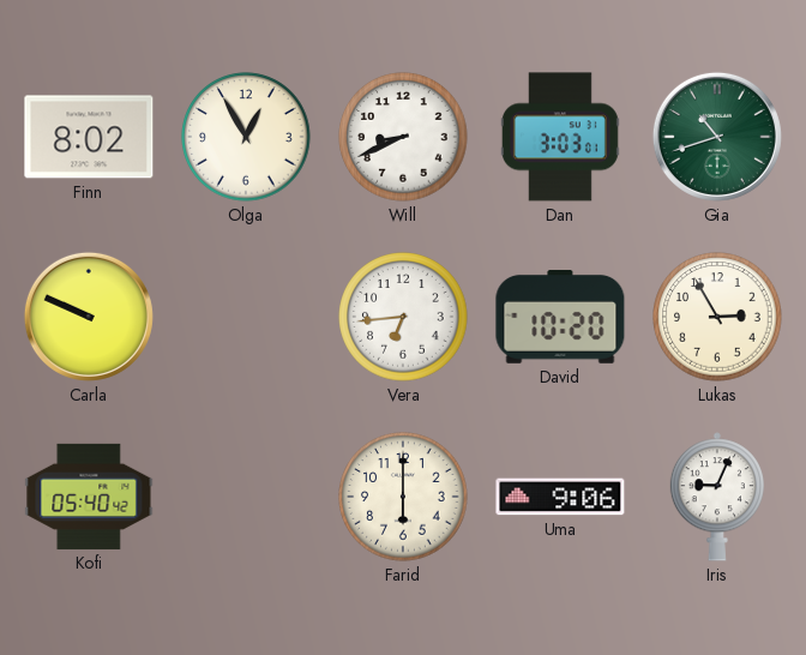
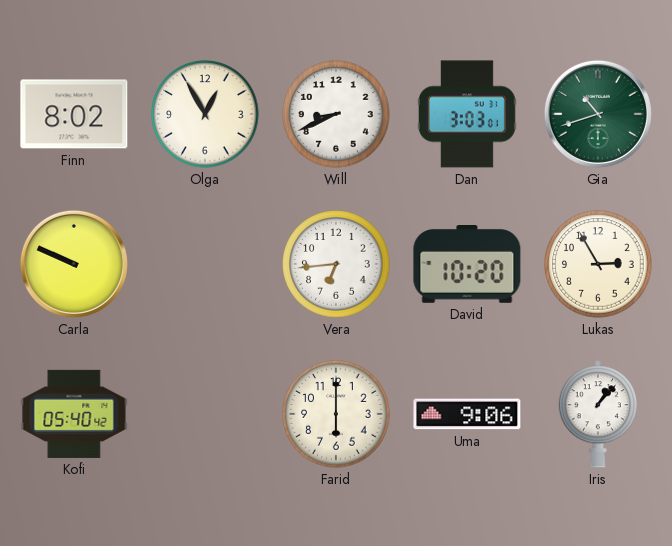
Iris: 9:04 -> 1:07
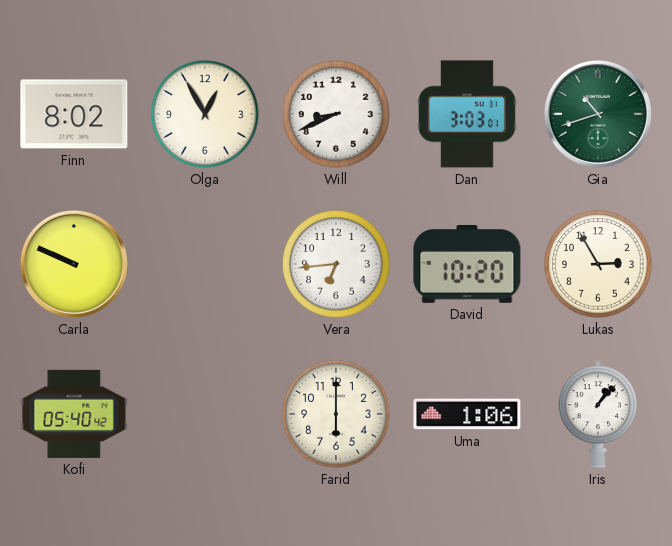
Uma: 9:06 -> 1:06
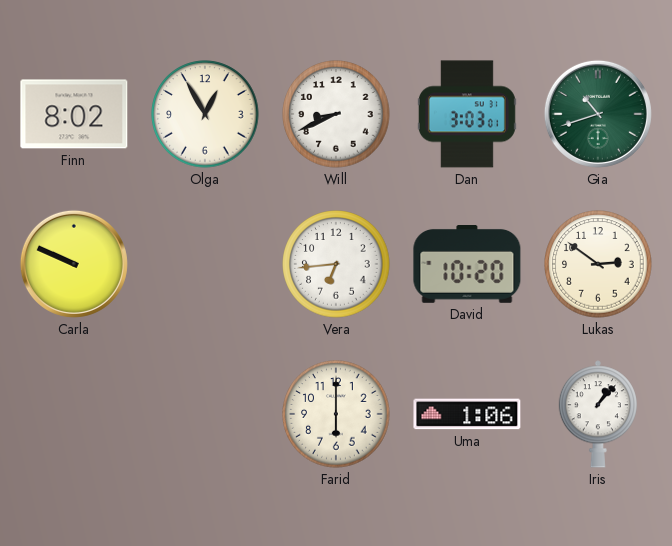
Lukas: 2:55 -> 2:51
Kofi: 05:40 -> none
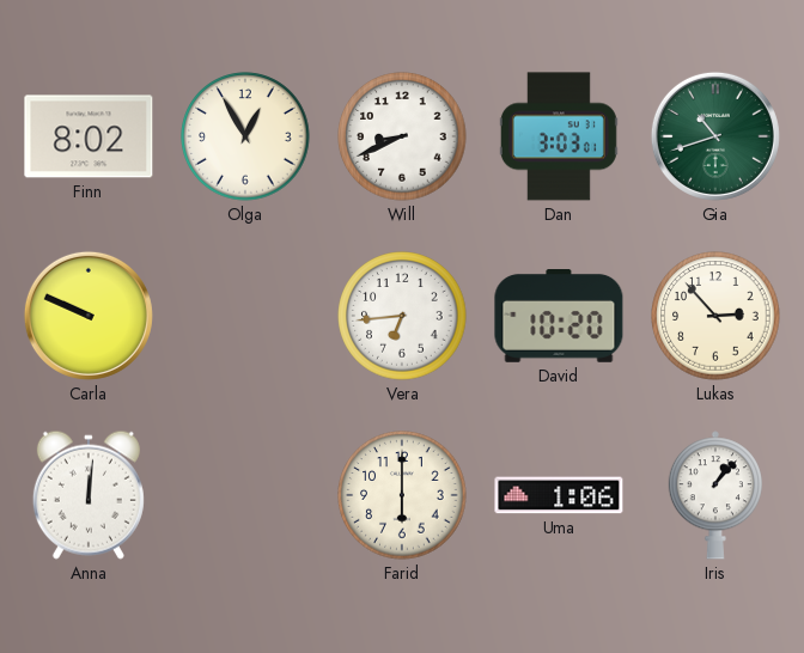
Lukas: 2:51 -> 2:53
Anna: none -> 12:01
